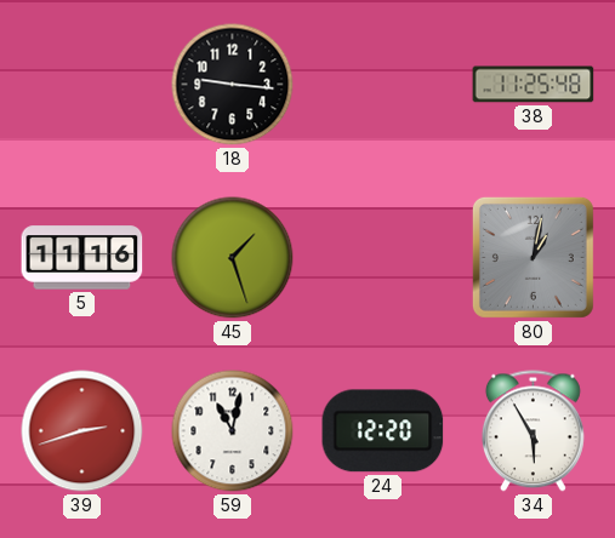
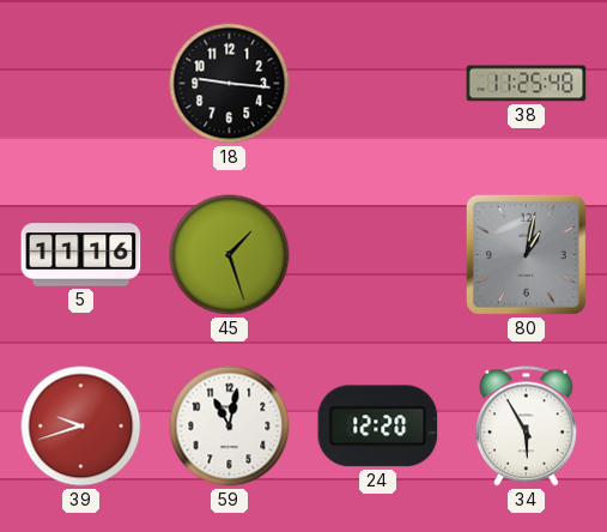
39: 2:42 -> 9:42
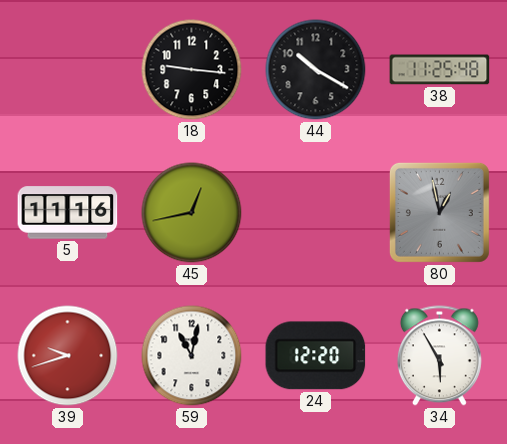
44: none -> 10:20
45: 1:27 -> 12:43
80: 1:02 -> 12:58
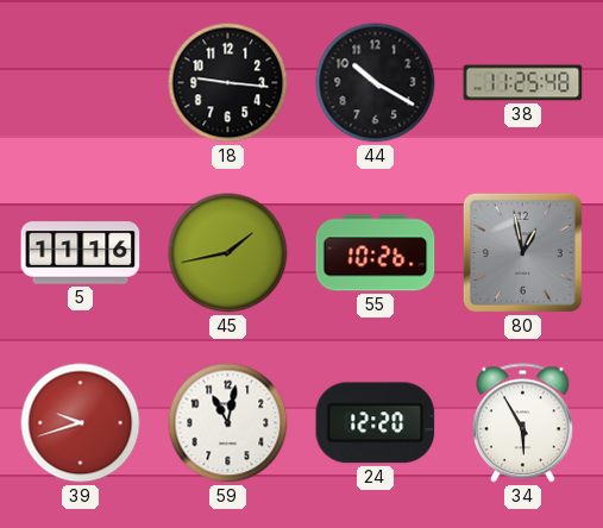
45: 12:43 -> 1:43
55: none -> 10:26
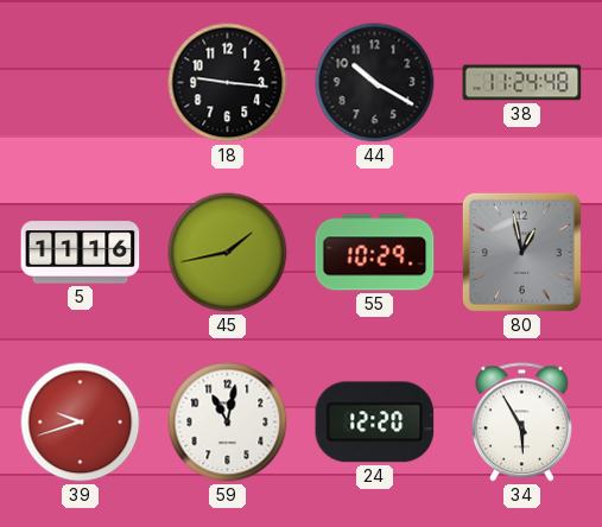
38: 11:25 -> 11:24
55: 10:26 -> 10:29
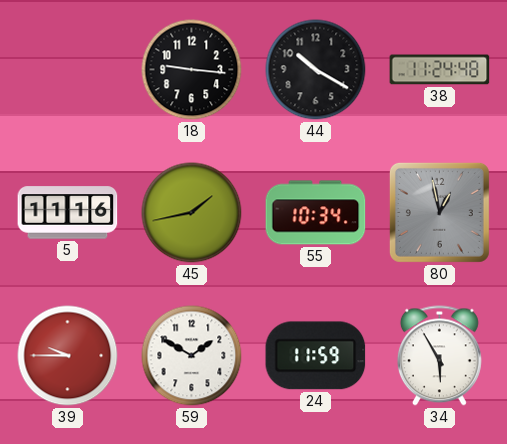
55: 10:29 -> 10:34
39: 9:42 -> 9:45
59: 11:02 -> 1:50
24: 12:20 -> 11:59
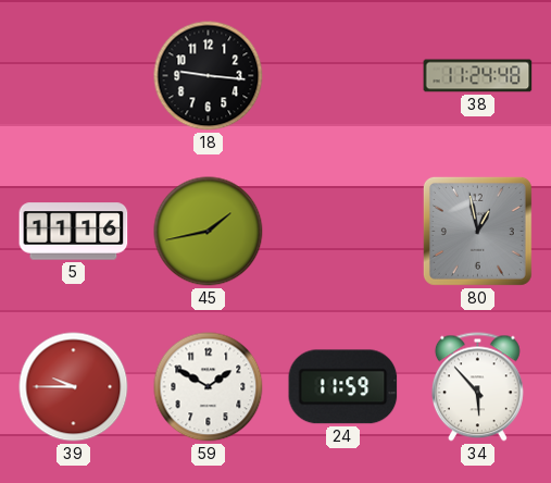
44: 10:20 -> none
55: 10:34 -> none
34: 5:55 -> 5:53
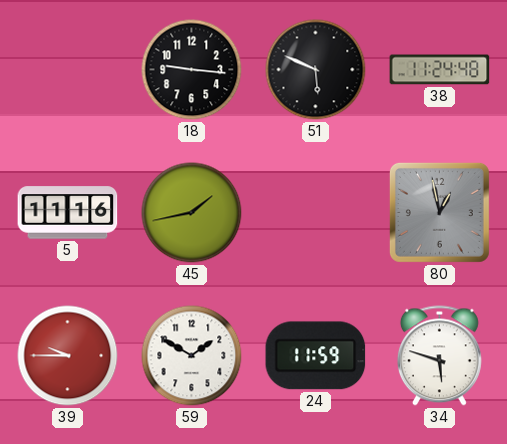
51: none -> 5:49
34: 5:53 -> 5:48
